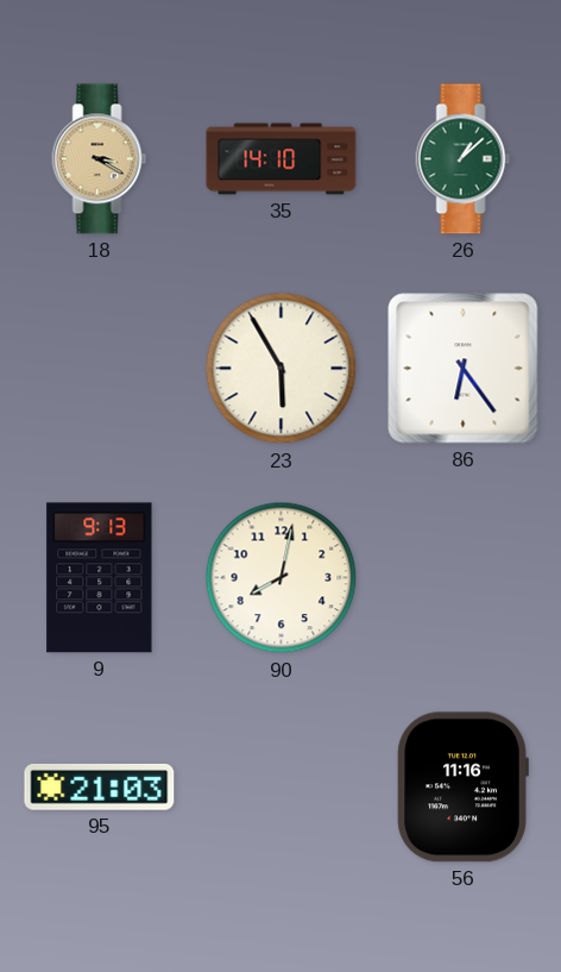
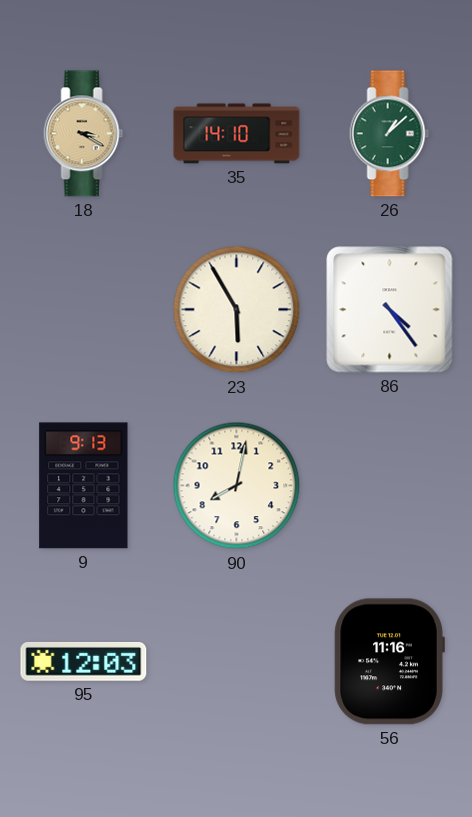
86: 6:24 -> 4:24
95: 21:03 -> 12:03
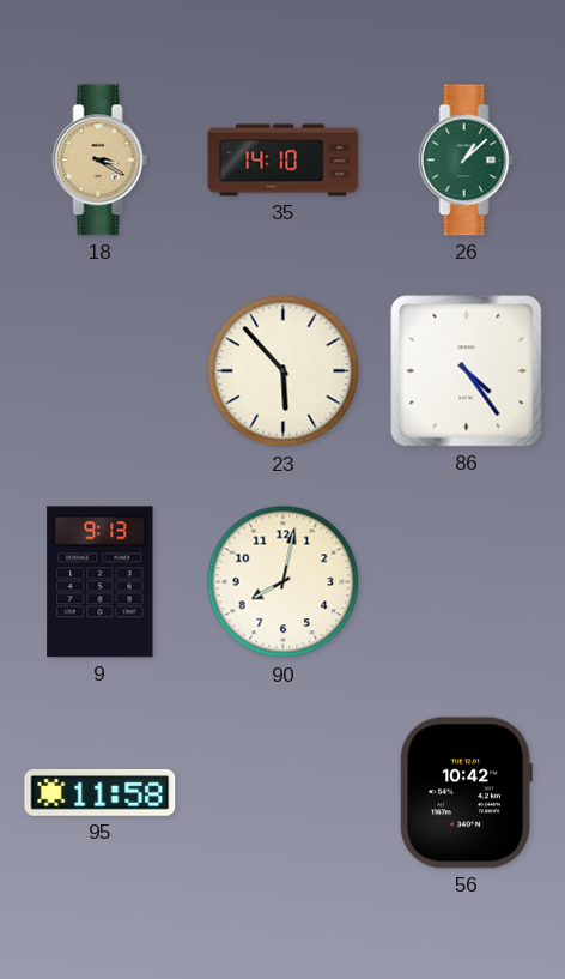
23: 5:55 -> 5:53
95: 12:03 -> 11:58
56: 11:16 -> 10:42
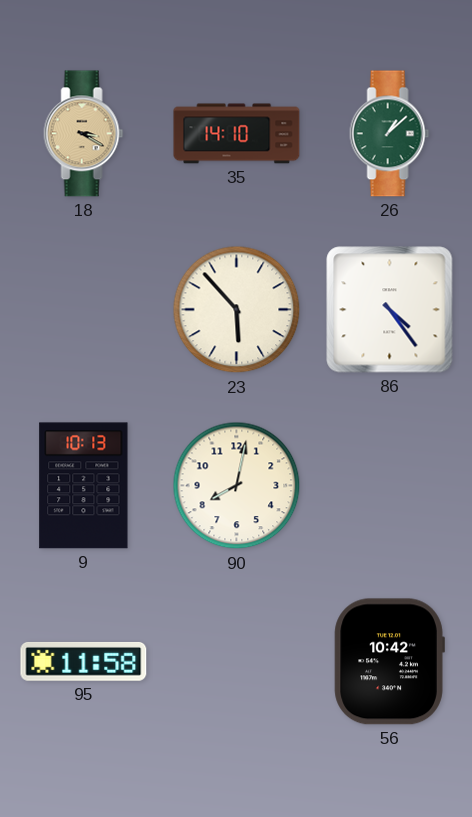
9: 9:13 -> 10:13
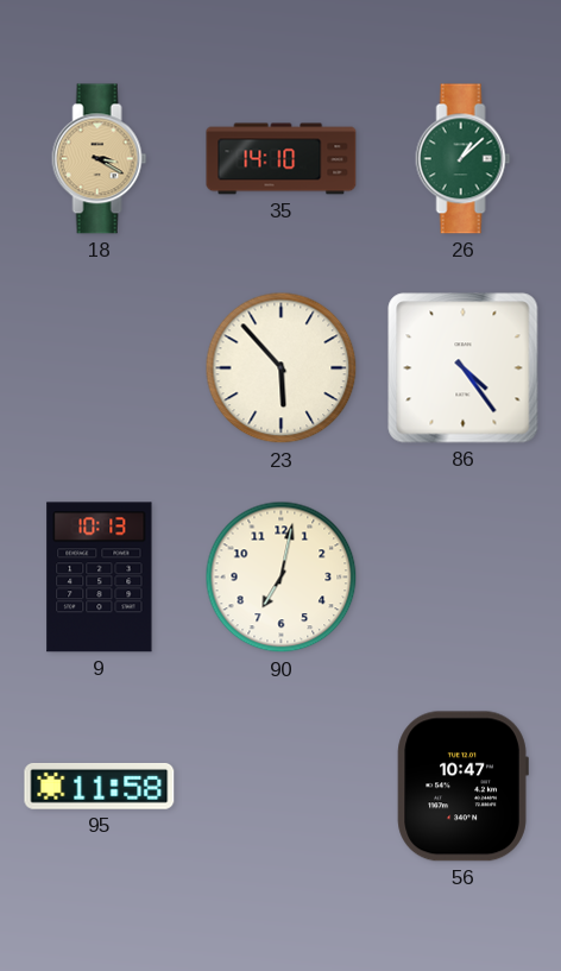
90: 8:02 -> 7:02
56: 10:42 -> 10:47
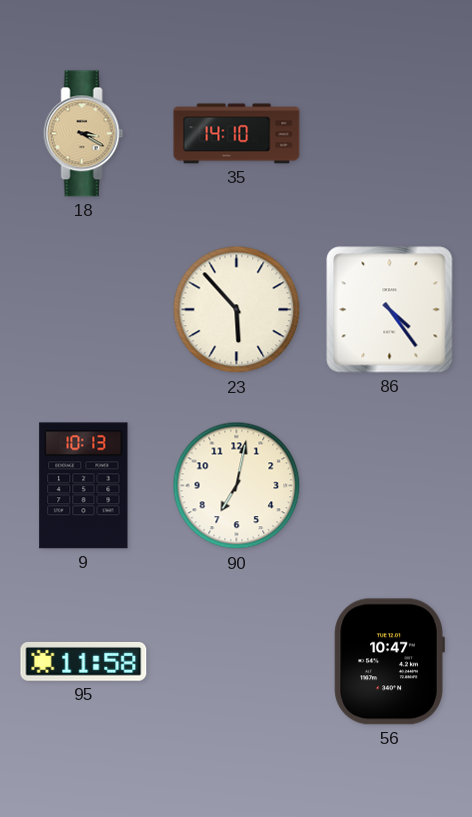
26: 1:08 -> none
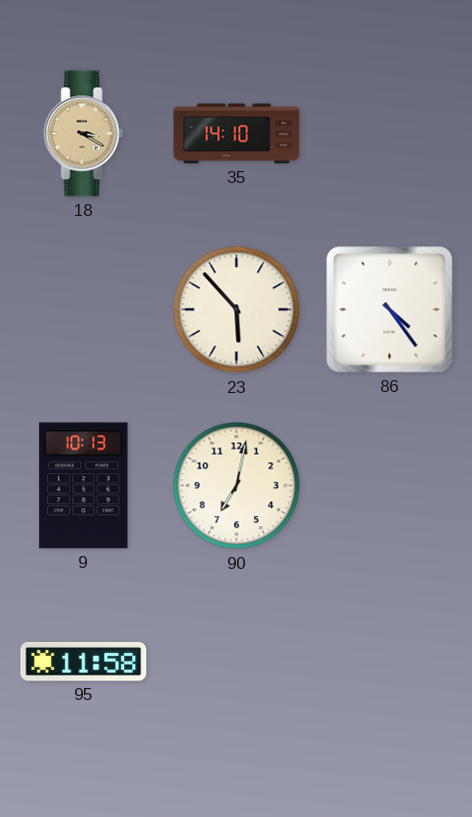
56: 10:47 -> none
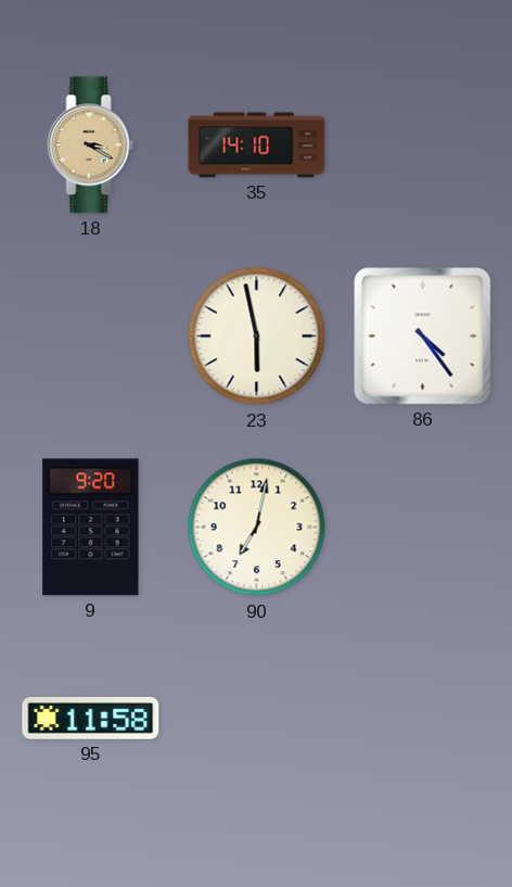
23: 5:53 -> 5:58
9: 10:13 -> 9:20
